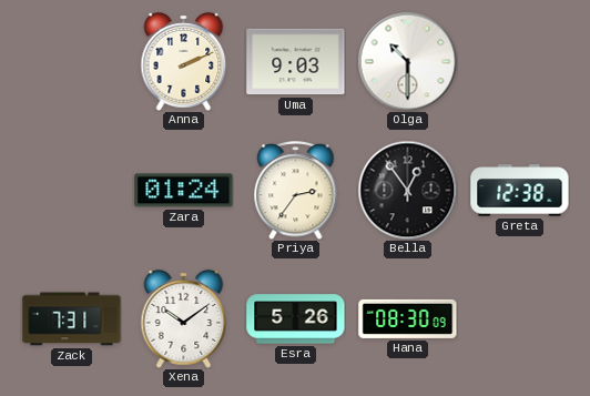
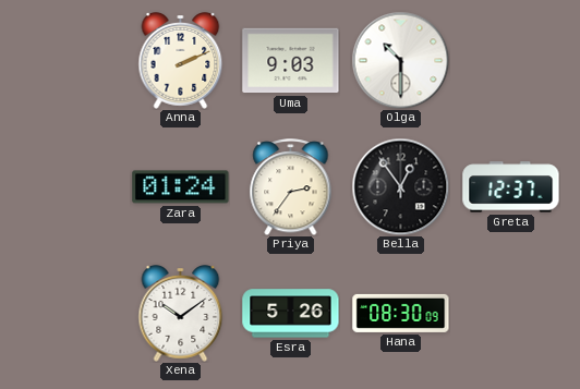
Greta: 12:38 -> 12:37
Zack: 7:31 -> none
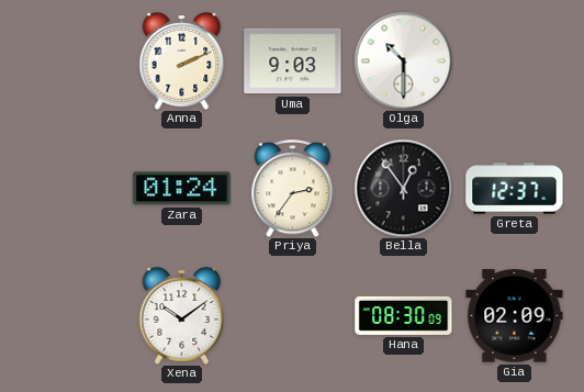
Esra: 5:26 -> none
Gia: none -> 02:09
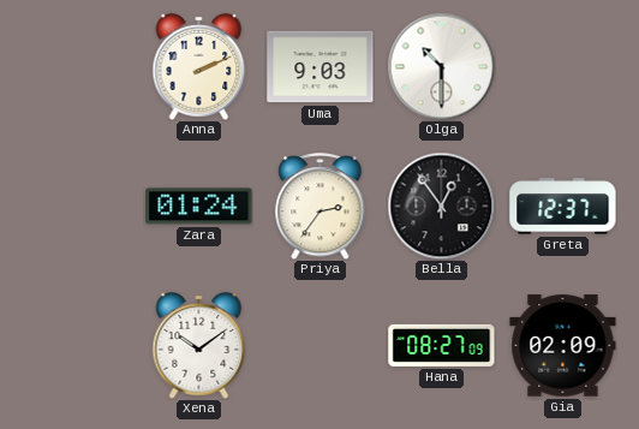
Hana: 08:30 -> 08:27
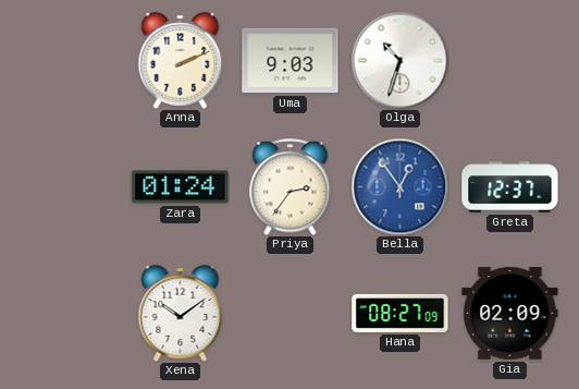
Olga: 10:30 -> 10:33
Bella dial: black -> blue
